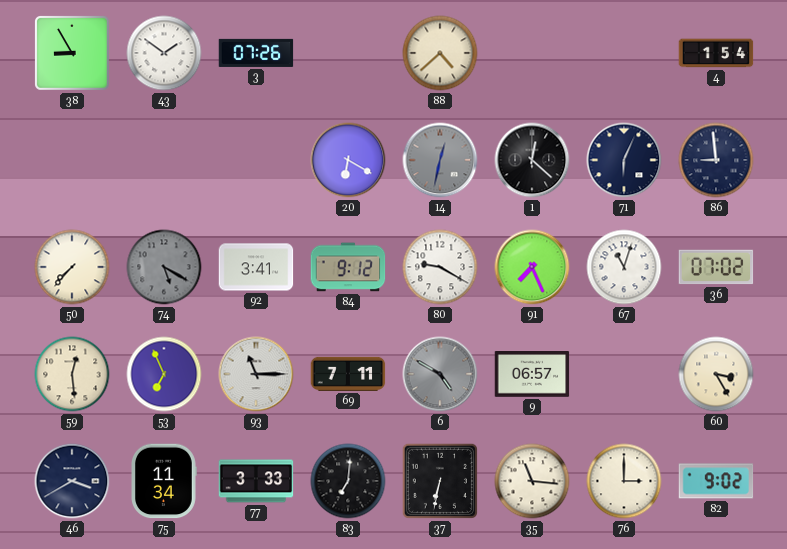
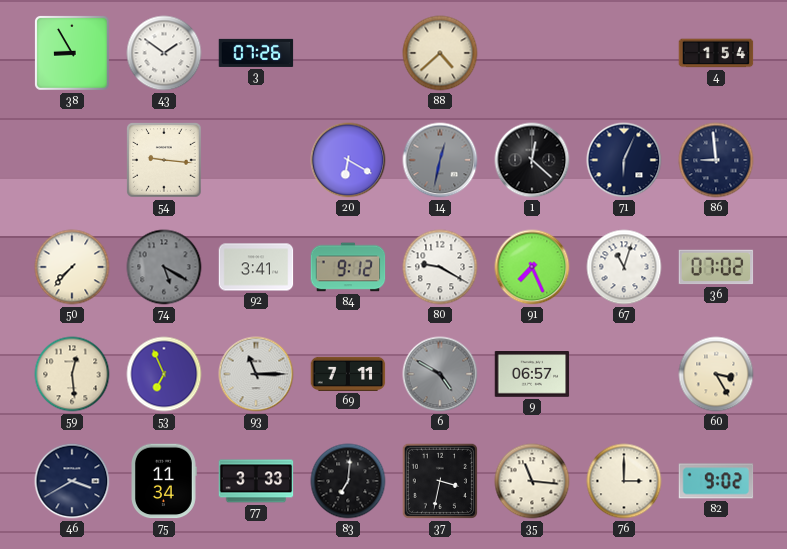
54: none -> 9:16
37: 6:32 -> 3:32
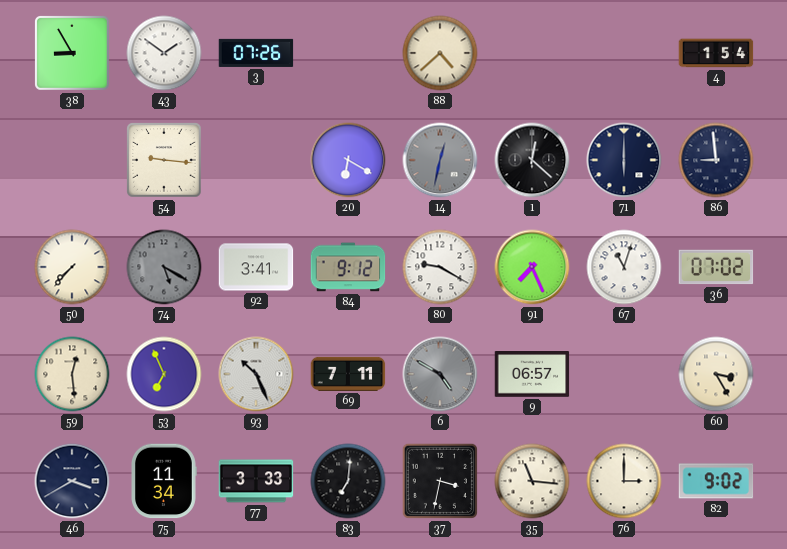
71: 6:04 -> 6:00
93: 11:15 -> 10:26
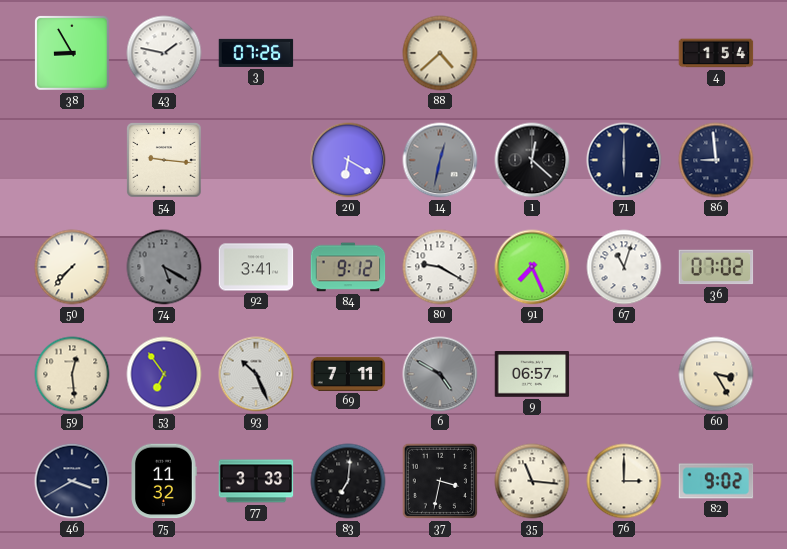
43: 1:51 -> 1:47
53: 6:56 -> 6:54
75: 11:34 -> 11:32
